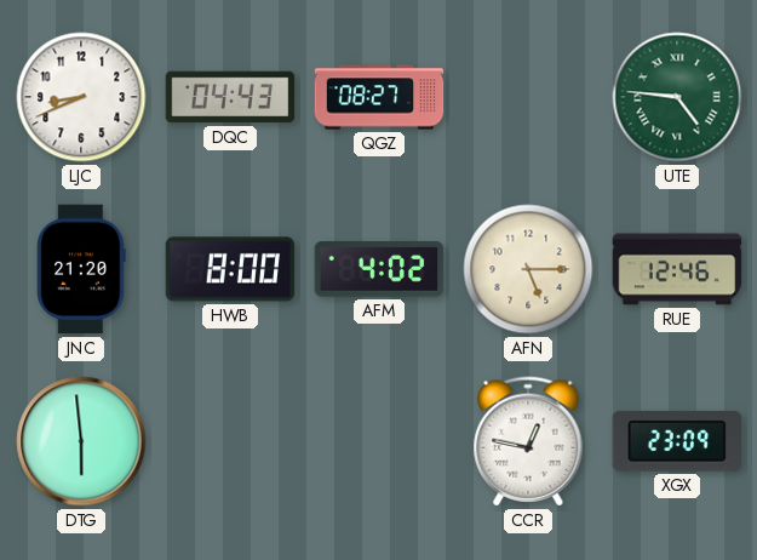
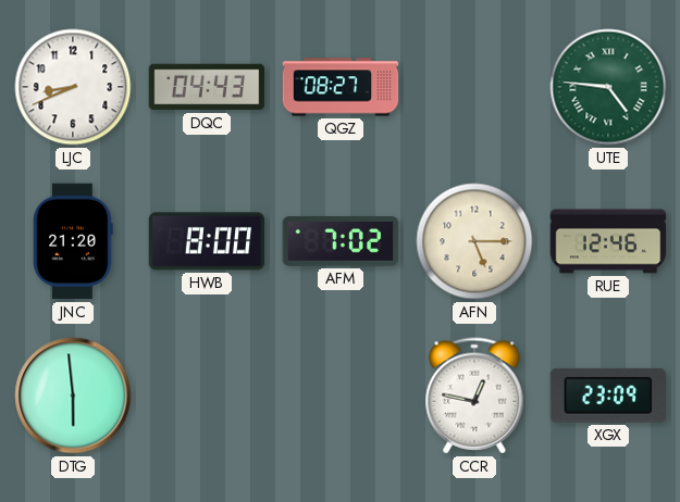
AFM: 4:02 -> 7:02
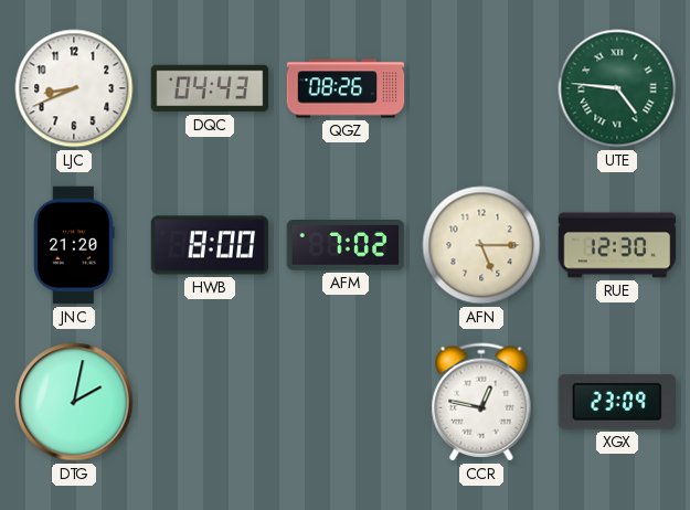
QGZ: 08:27 -> 08:26
RUE: 12:46 -> 12:30
DTG: 5:59 -> 2:02
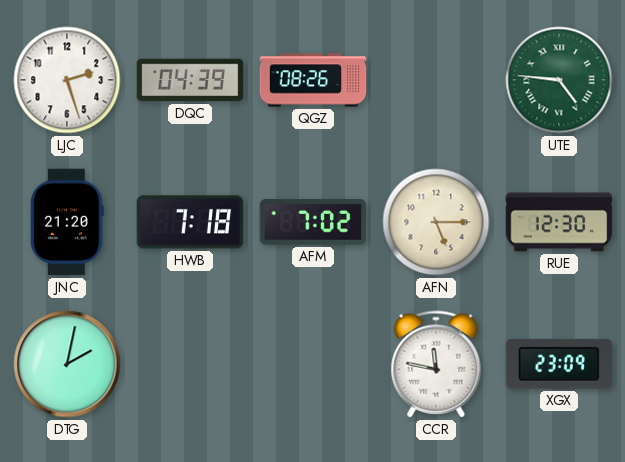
LJC: 8:41 -> 2:27
DQC: 04:43 -> 04:39
HWB: 8:00 -> 7:18
CCR: 12:47 -> 11:47
